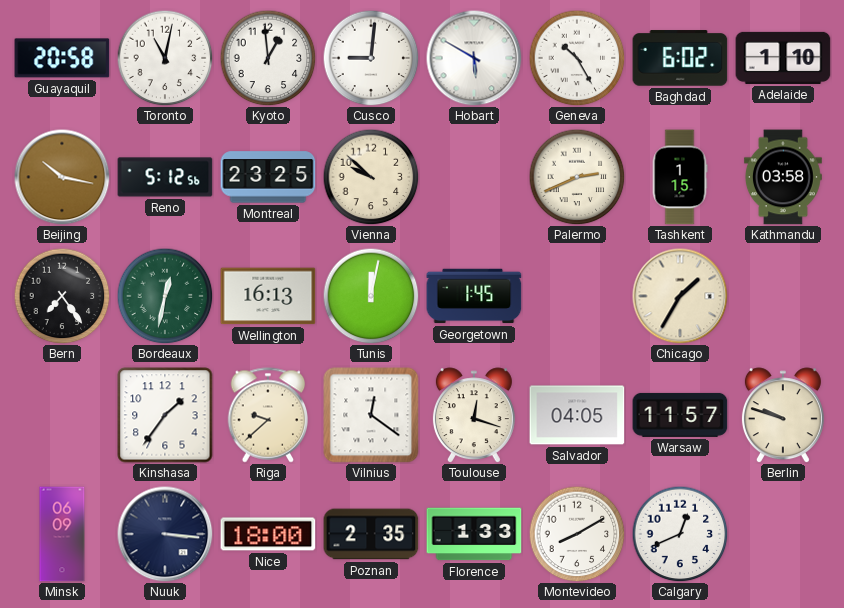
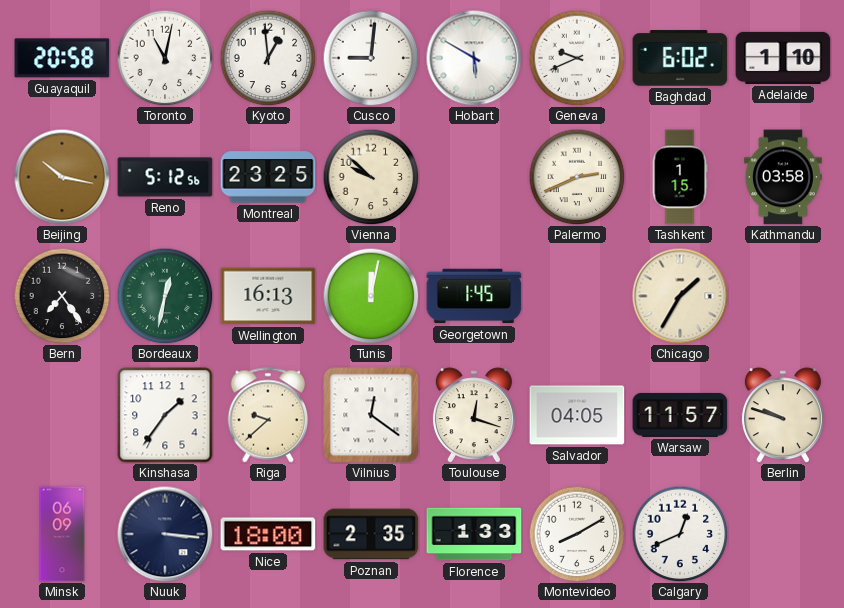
Geneva: 10:25 -> 9:41
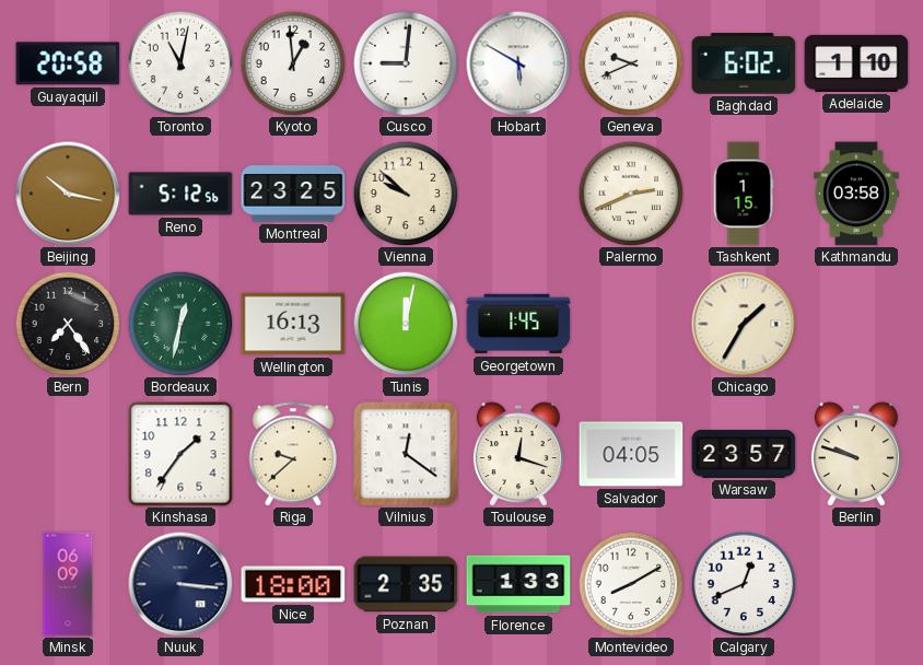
Warsaw: 11:57 -> 23:57
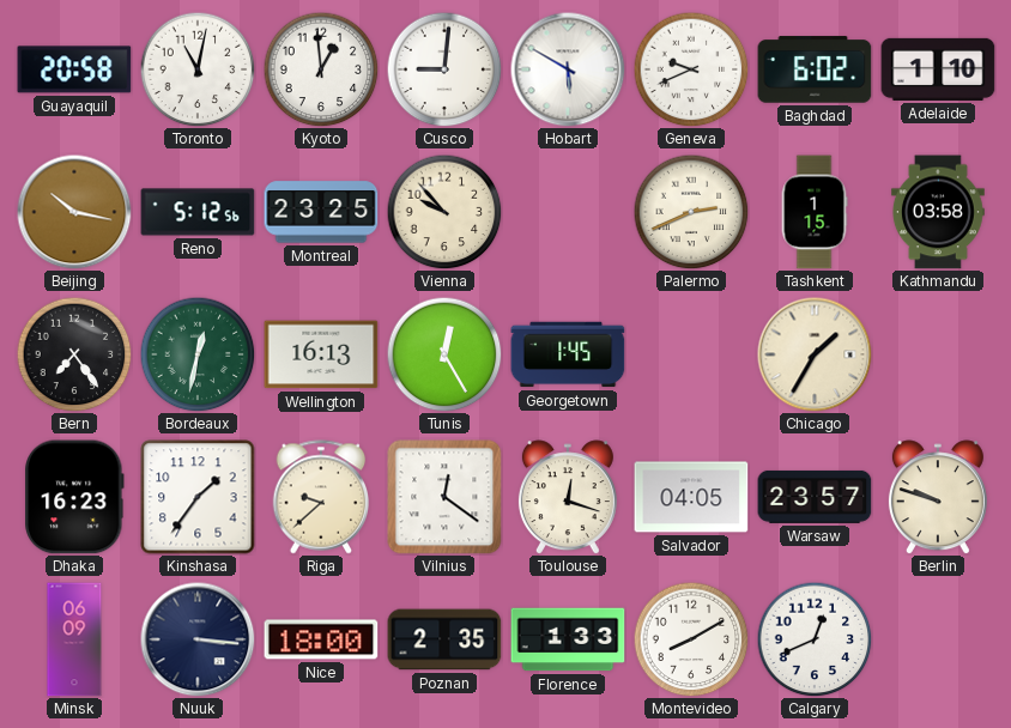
Vienna: 9:52 -> 9:53
Tunis: 12:02 -> 12:25
Dhaka: none -> 16:23
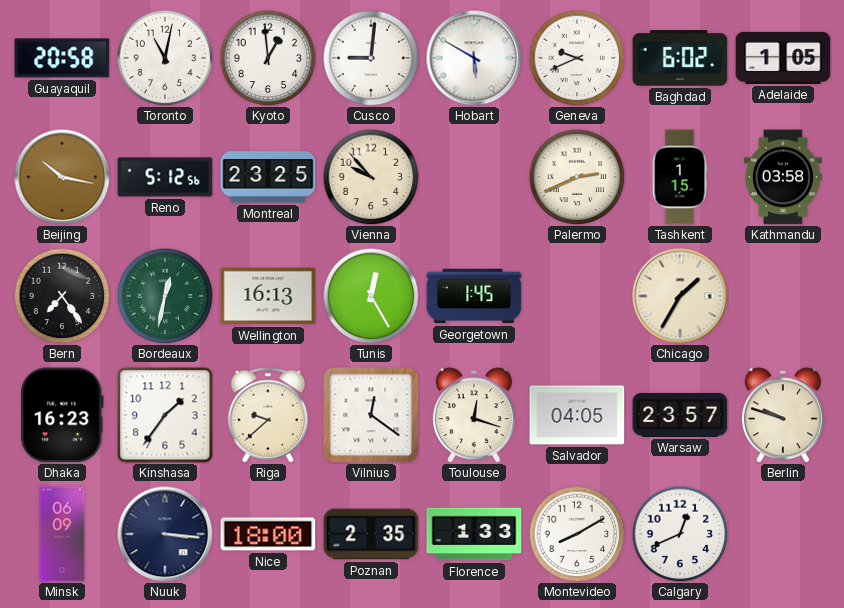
Adelaide: 1:10 -> 1:05
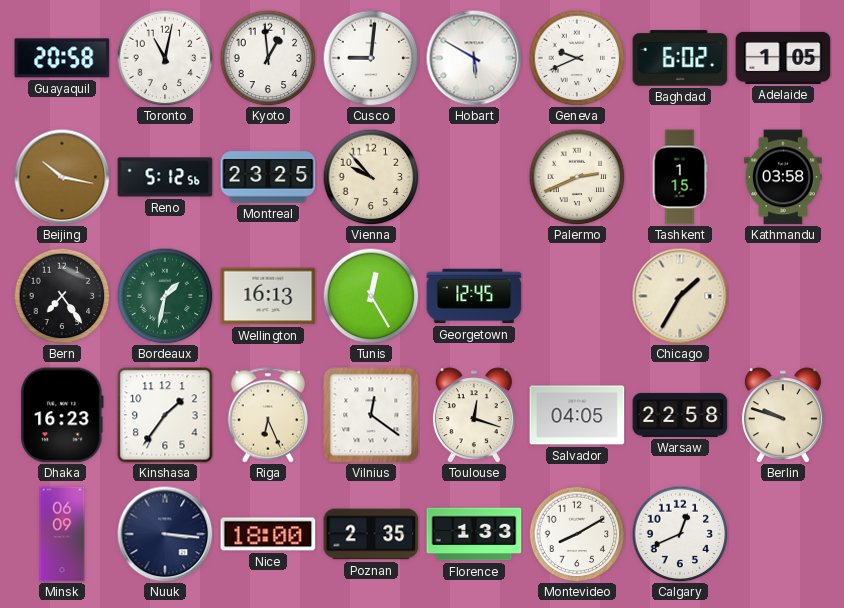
Bordeaux: 12:32 -> 1:32
Georgetown: 1:45 -> 12:45
Riga: 9:38 -> 6:26
Warsaw: 23:57 -> 22:58
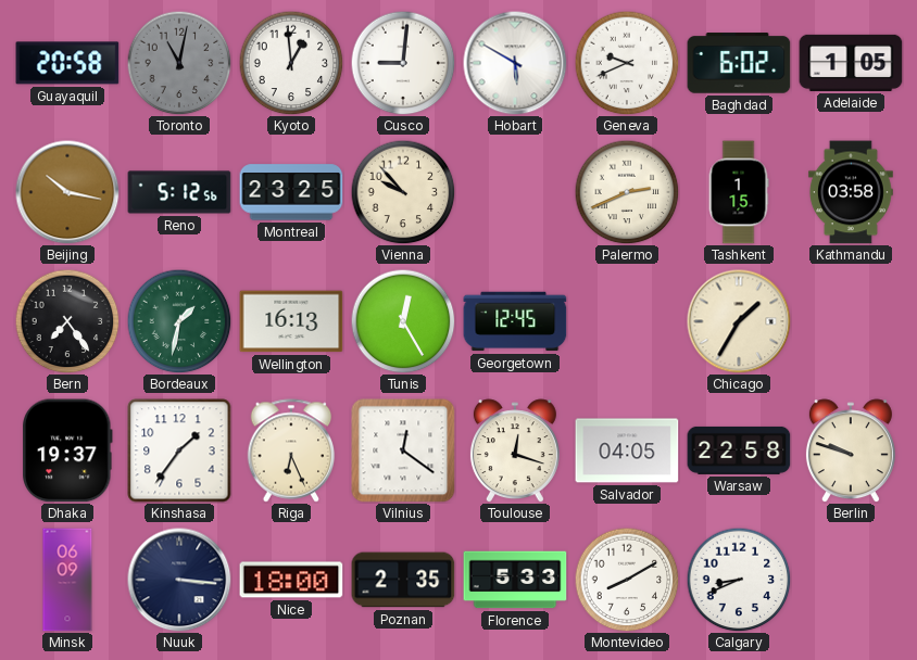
Toronto dial: white -> grey
Dhaka: 16:23 -> 19:37
Florence: 1:33 -> 5:33
Calgary: 12:41 -> 8:41
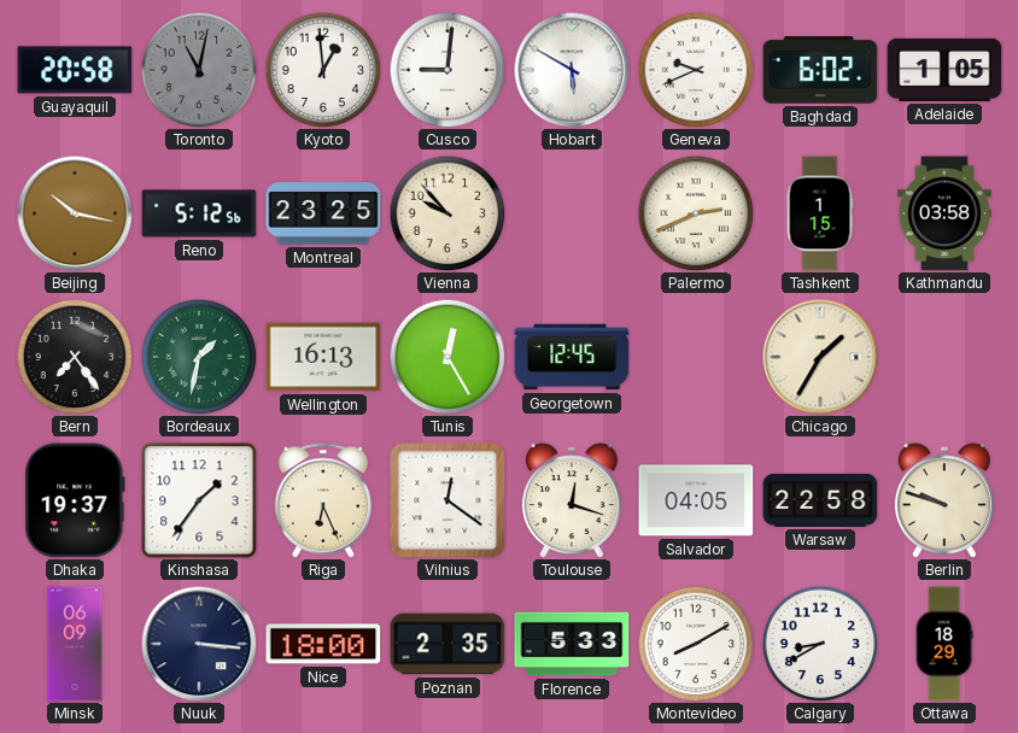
Calgary: 8:41 -> 8:40
Ottawa: none -> 18:29
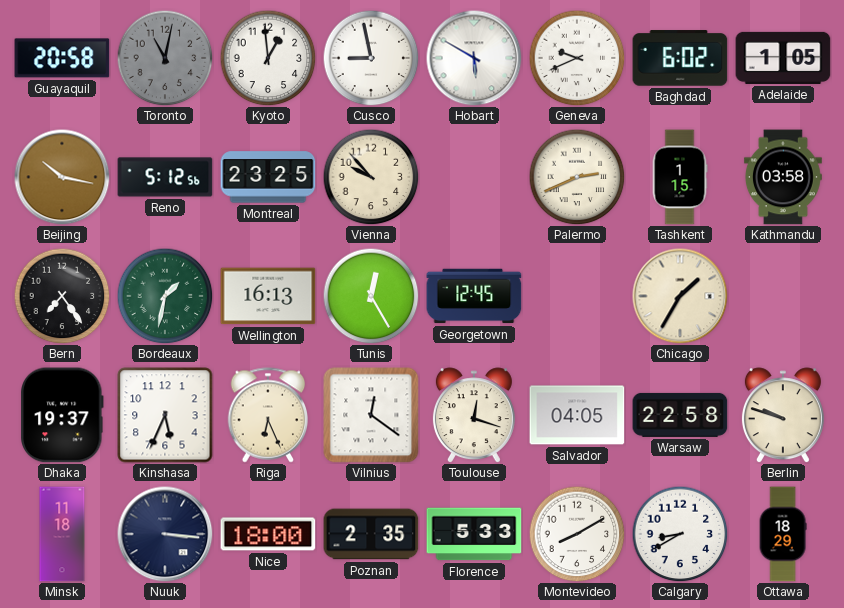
Cusco: 9:01 -> 8:58
Kinshasa: 1:36 -> 5:34
Minsk: 06:09 -> 11:18
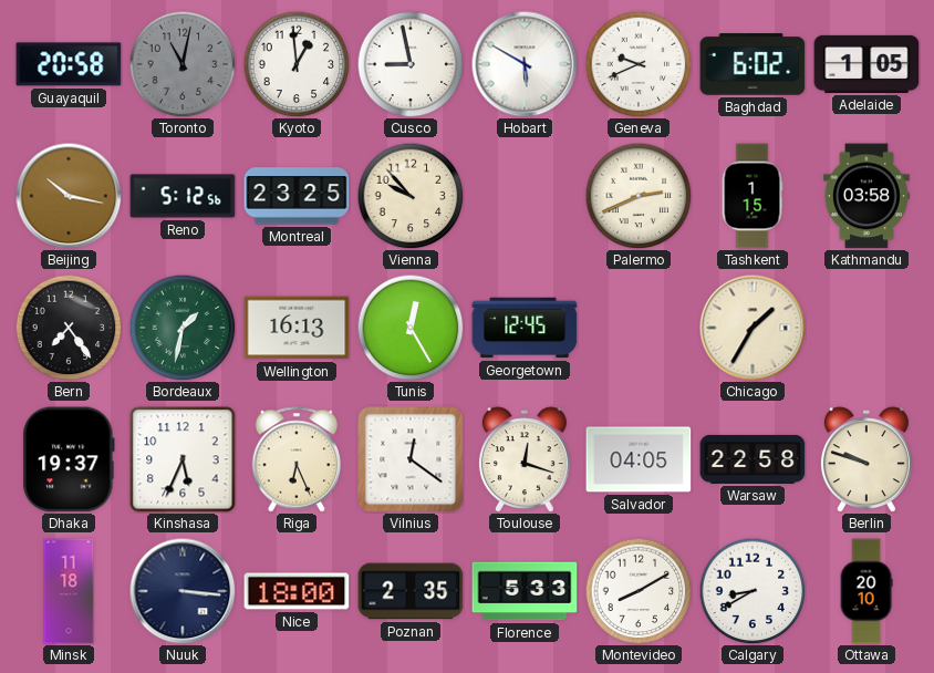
Ottawa: 18:29 -> 20:10
